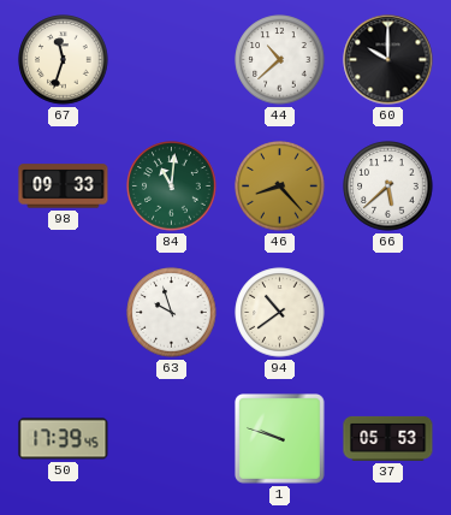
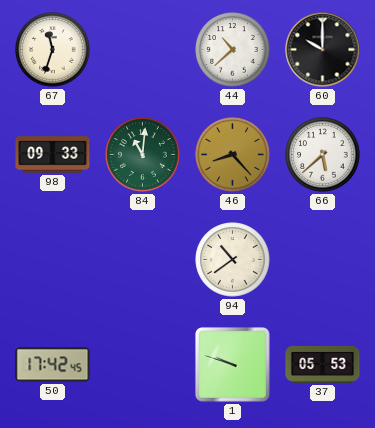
63: 9:57 -> none
50: 17:39 -> 17:42
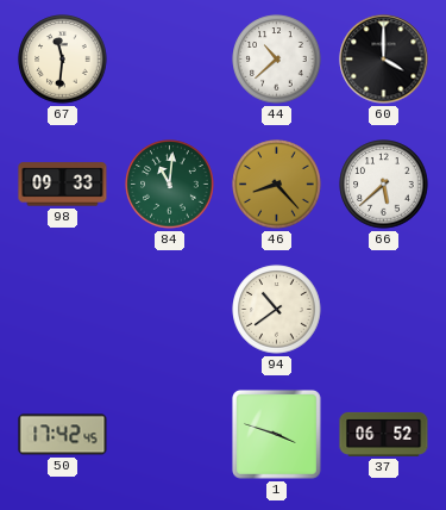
67: 11:33 -> 11:31
60: 10:00 -> 4:00
1: 9:48 -> 3:48
37: 05:53 -> 06:52
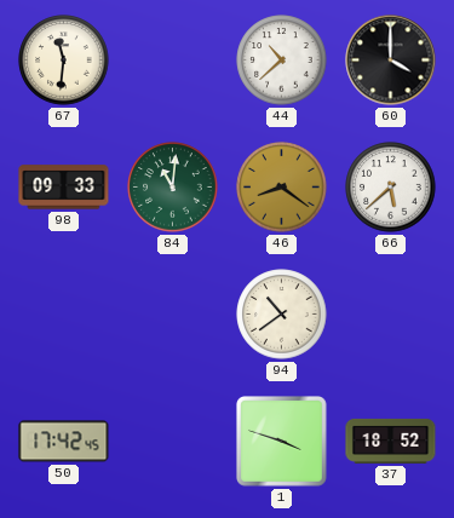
46: 8:23 -> 8:21
37: 06:52 -> 18:52
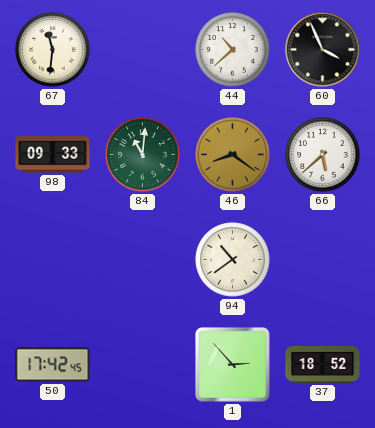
60: 4:00 -> 3:56
1: 3:48 -> 2:53
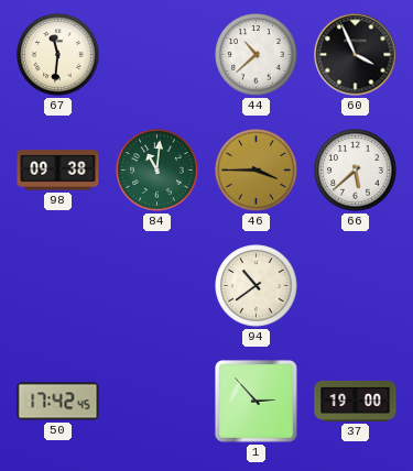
98: 09:33 -> 09:38
46: 8:21 -> 3:45
37: 18:52 -> 19:00
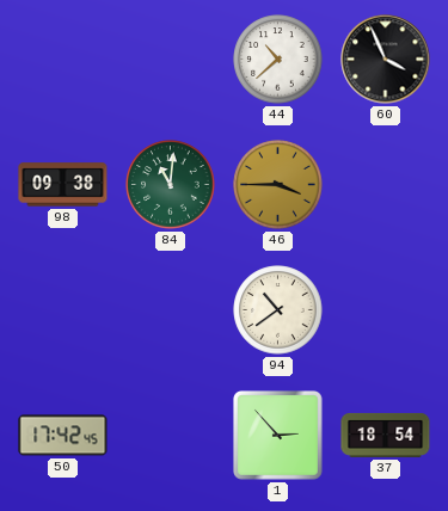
67: 11:31 -> none
66: 5:38 -> none
37: 19:00 -> 18:54
